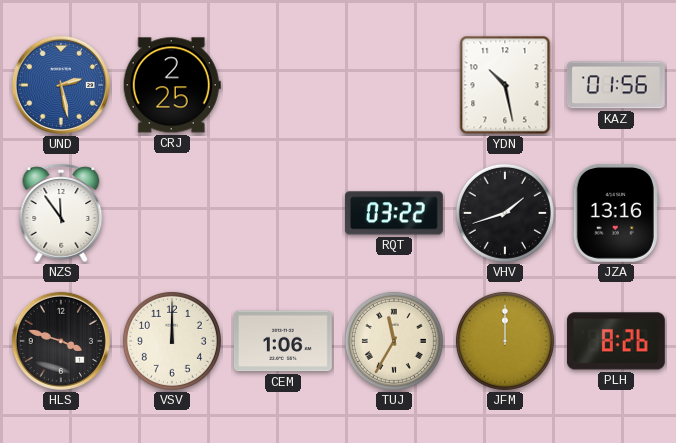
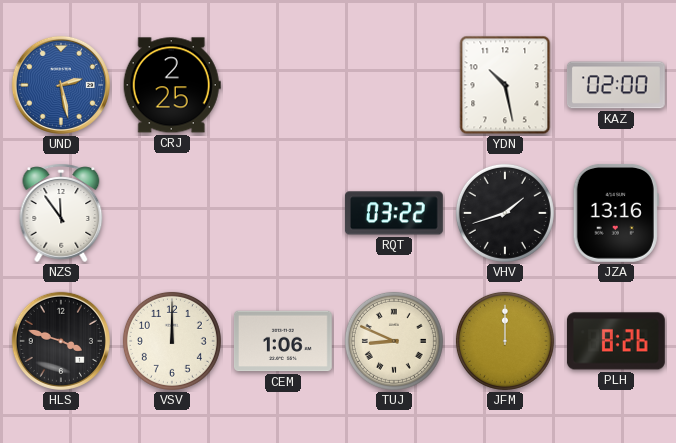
KAZ: 01:56 -> 02:00
TUJ: 11:35 -> 8:49
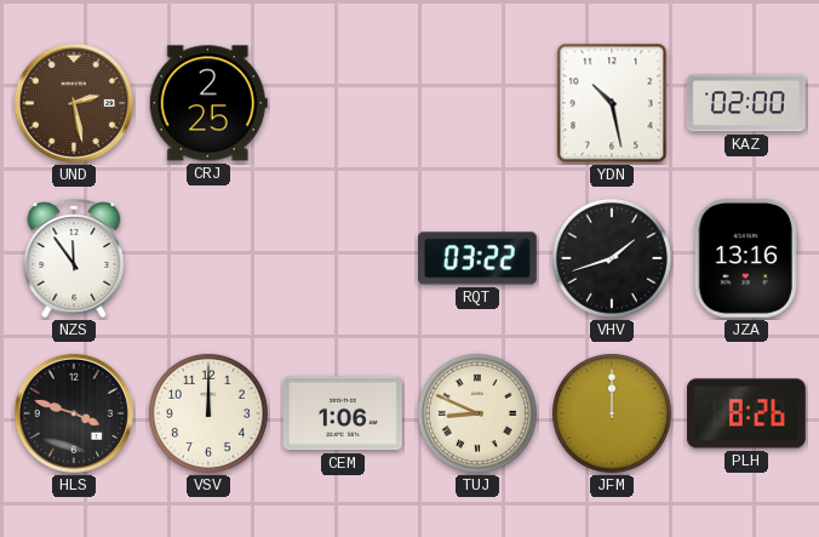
UND dial: blue -> brown
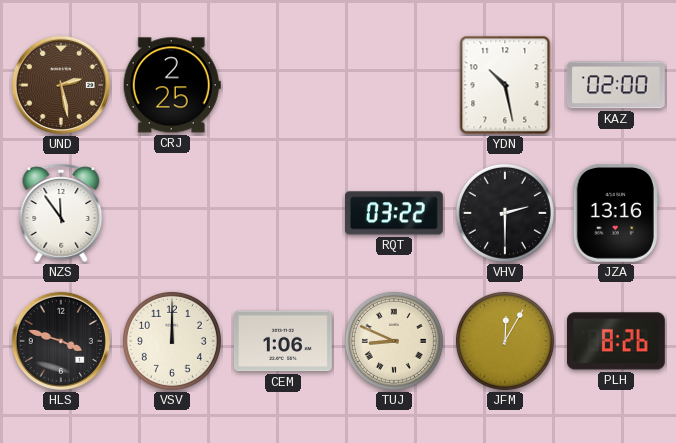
VHV: 1:42 -> 2:30
JFM: 12:00 -> 12:05
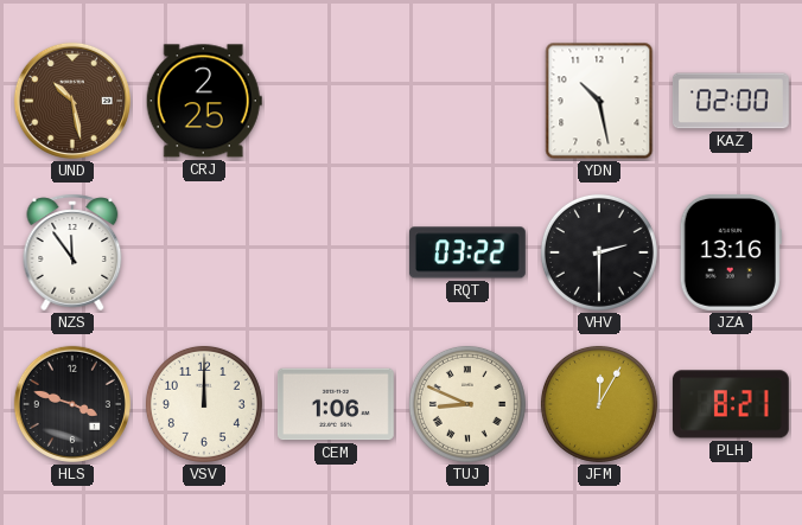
UND: 2:28 -> 10:28
PLH: 8:26 -> 8:21
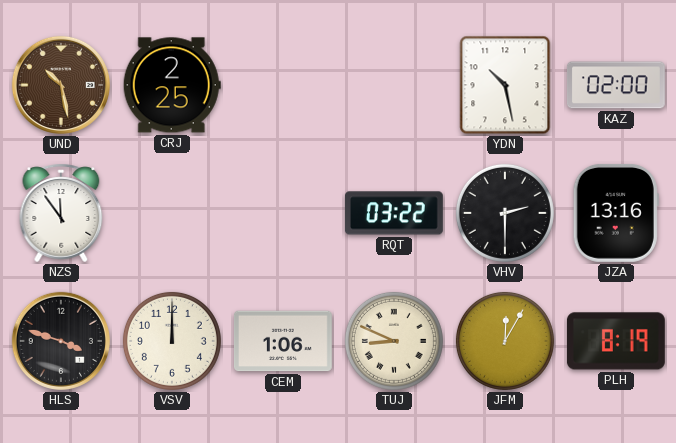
PLH: 8:21 -> 8:19
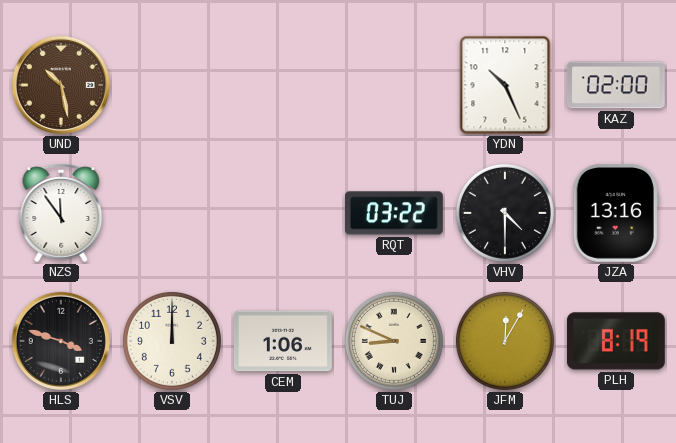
CRJ: 2:25 -> none
YDN: 10:28 -> 10:26
VHV: 2:30 -> 4:30
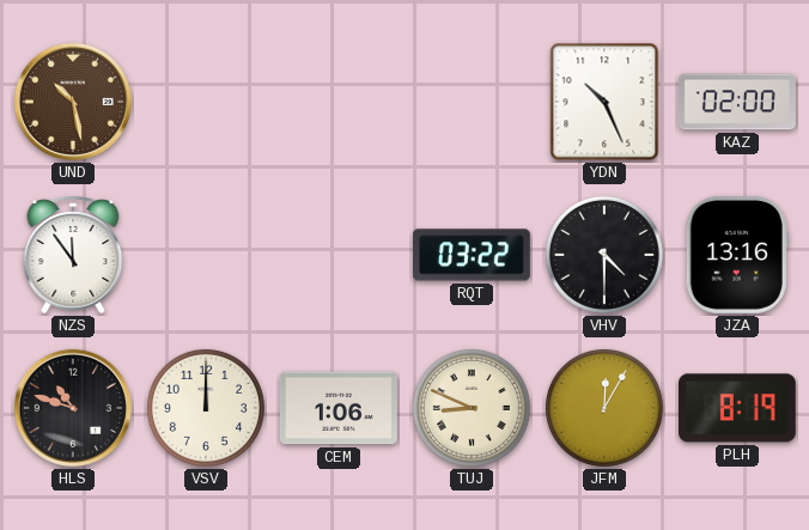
HLS: 3:48 -> 10:48
